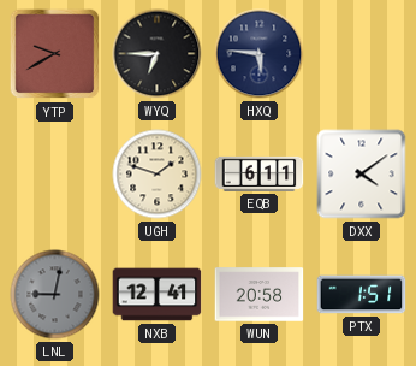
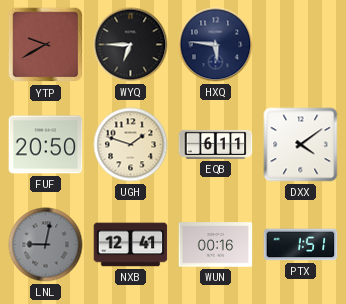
FUF: none -> 20:50
WUN: 20:58 -> 00:16
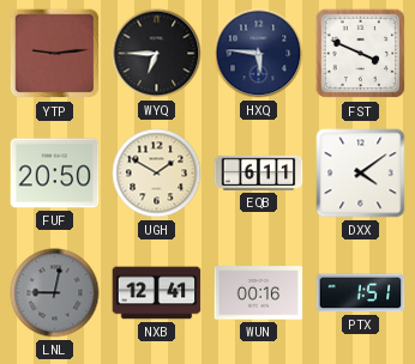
YTP: 9:40 -> 9:14
FST: none -> 3:49
UGH: 1:48 -> 1:50
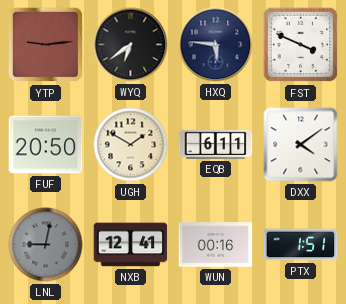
WYQ: 6:45 -> 6:39
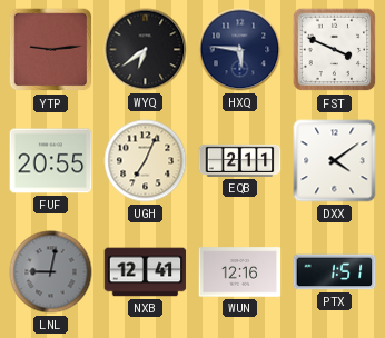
FUF: 20:50 -> 20:55
UGH: 1:50 -> 7:04
EQB: 6:11 -> 2:11
WUN: 00:16 -> 12:16
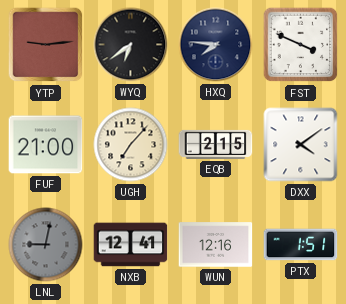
HXQ: 5:46 -> 7:46
FUF: 20:55 -> 21:00
UGH: 7:04 -> 7:07
EQB: 2:11 -> 2:15
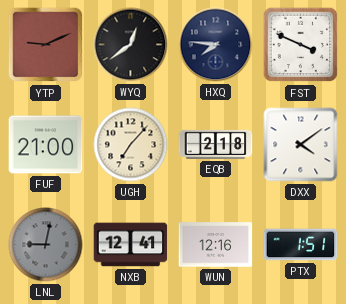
YTP: 9:14 -> 9:11
WYQ: 6:39 -> 12:39
EQB: 2:15 -> 2:18
